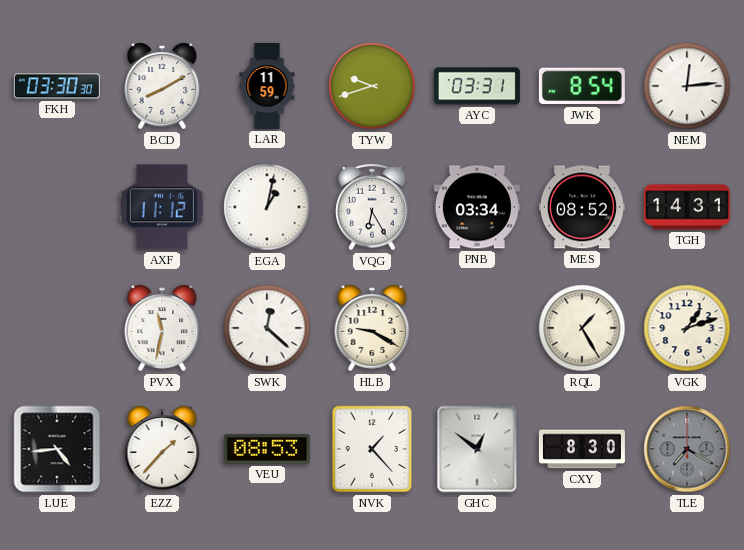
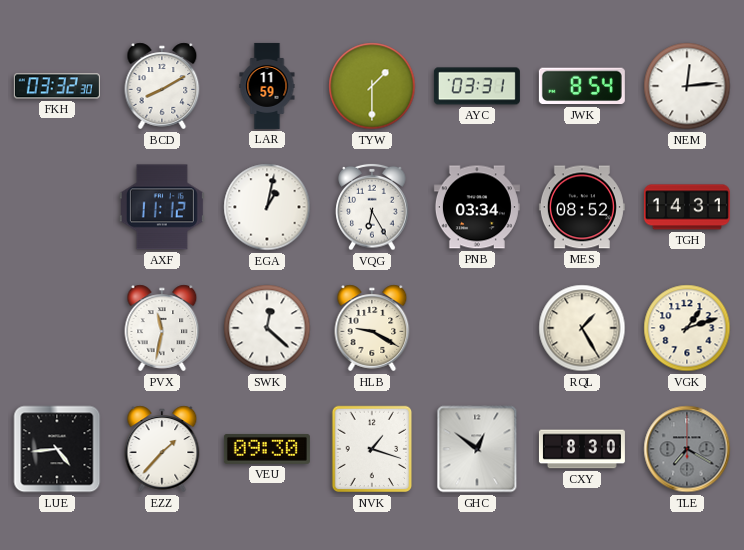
FKH: 03:30 -> 03:32
TYW: 9:42 -> 1:30
VEU: 08:53 -> 09:30
NVK: 1:23 -> 1:18
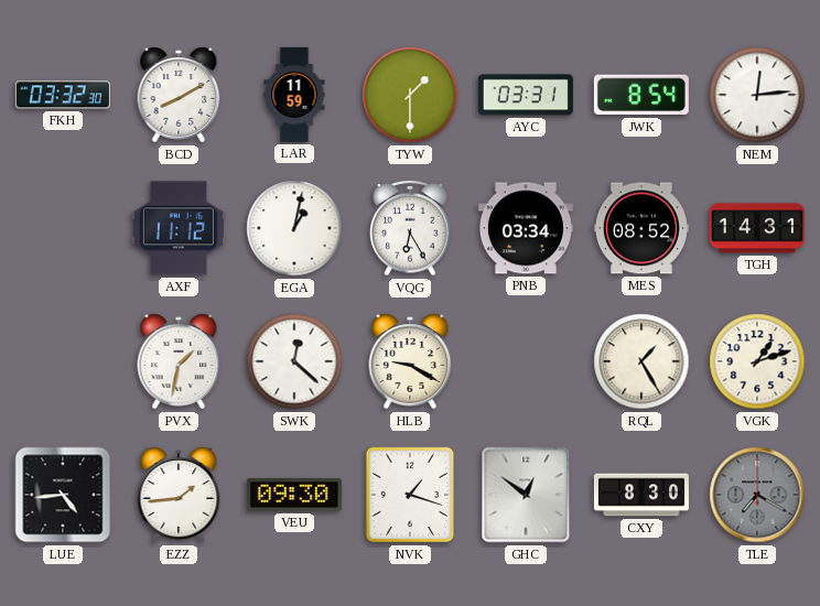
PVX: 11:32 -> 1:32
EZZ: 1:37 -> 1:44
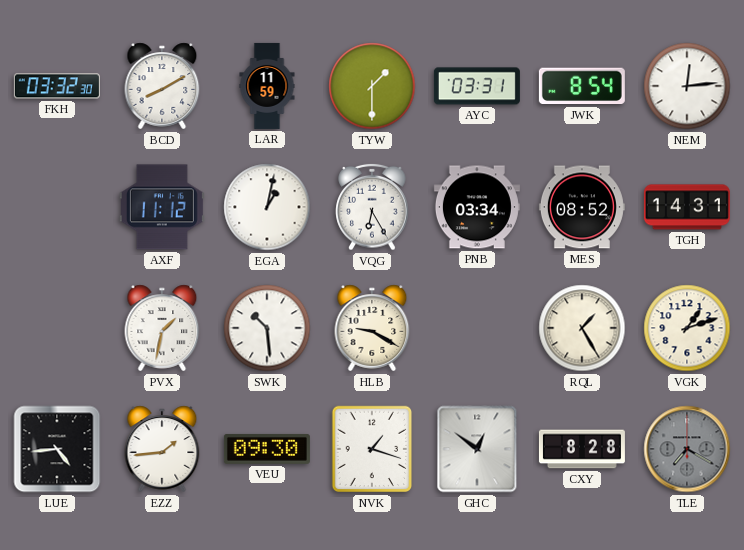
SWK: 12:22 -> 10:29
CXY: 8:30 -> 8:28
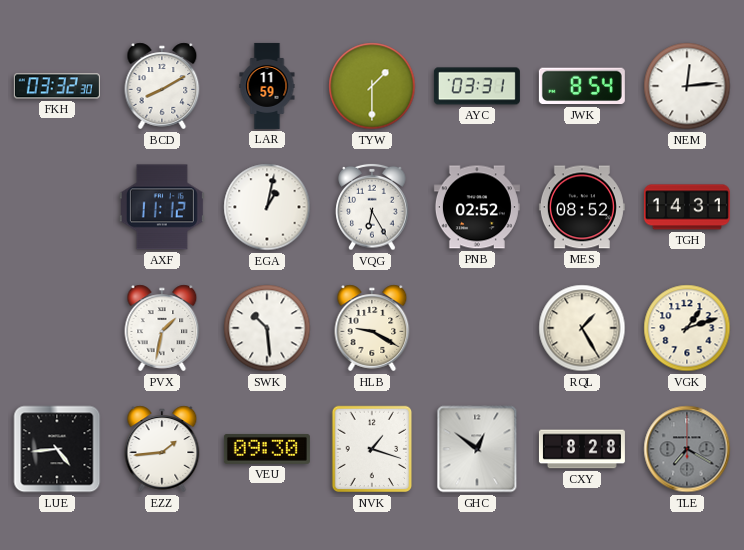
PNB: 03:34 -> 02:52
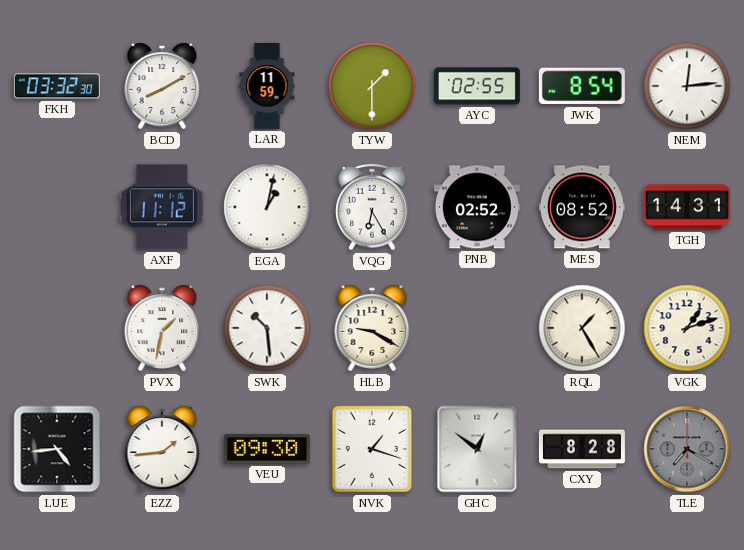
AYC: 03:31 -> 02:55
